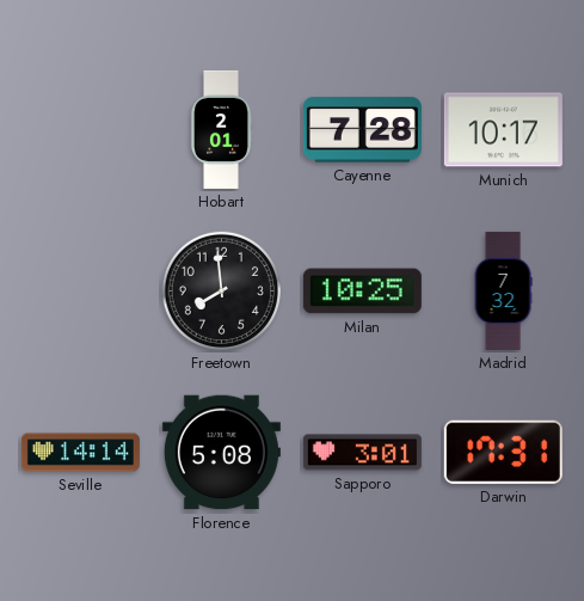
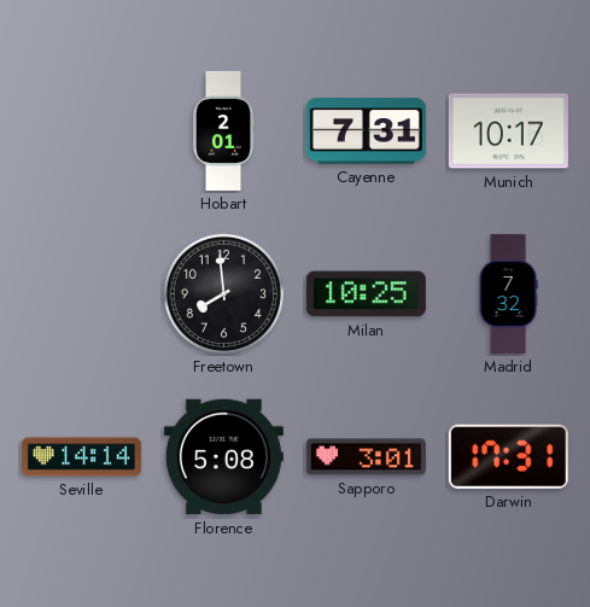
Cayenne: 7:28 -> 7:31
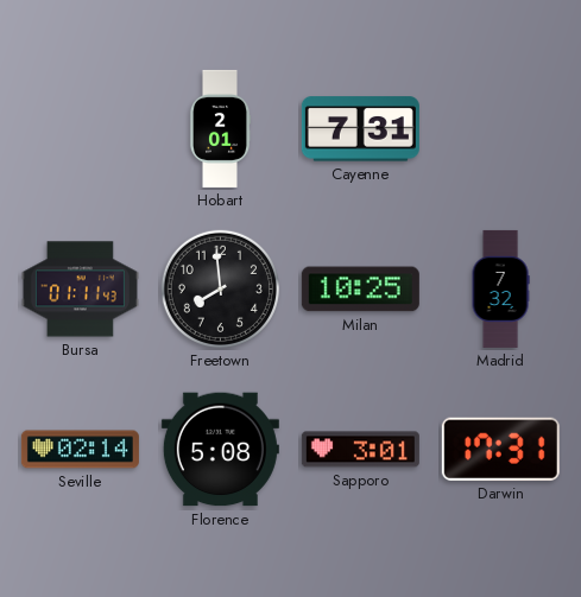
Munich: 10:17 -> none
Bursa: none -> 01:11
Seville: 14:14 -> 02:14
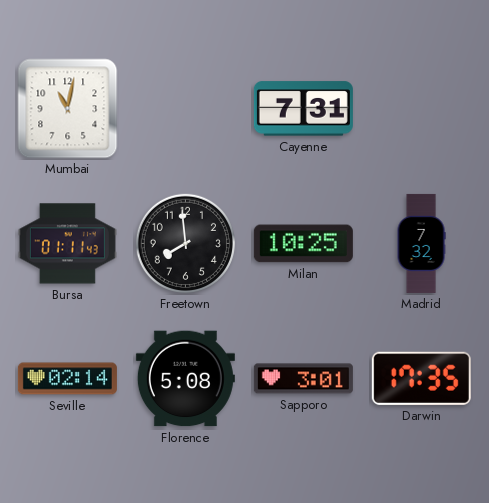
Mumbai: none -> 11:02
Hobart: 2:01 -> none
Darwin: 17:31 -> 17:35
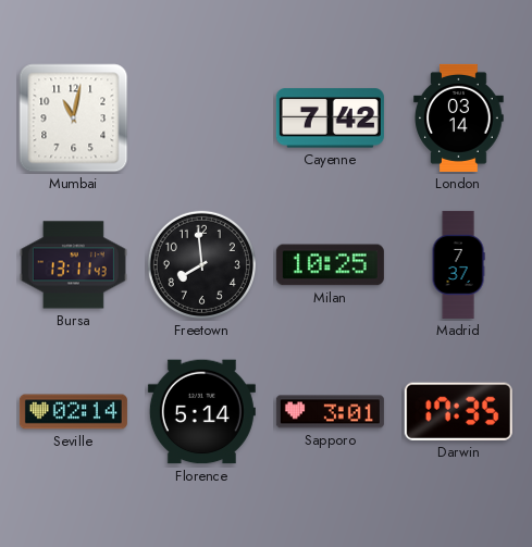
Cayenne: 7:31 -> 7:42
London: none -> 03:14
Bursa: 01:11 -> 13:11
Madrid: 7:32 -> 7:37
Florence: 5:08 -> 5:14
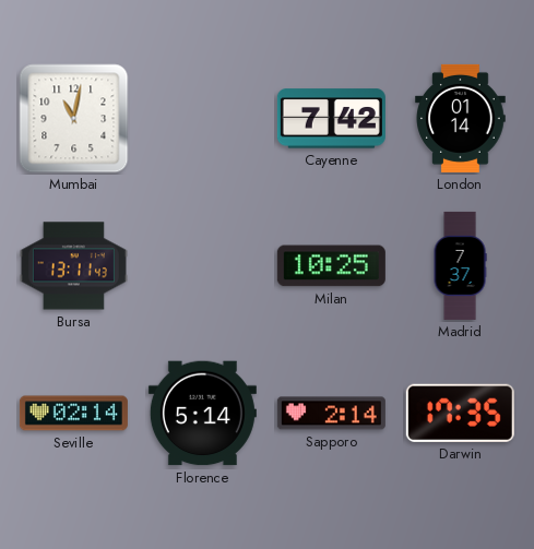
London: 03:14 -> 01:14
Freetown: 7:59 -> none
Sapporo: 3:01 -> 2:14
